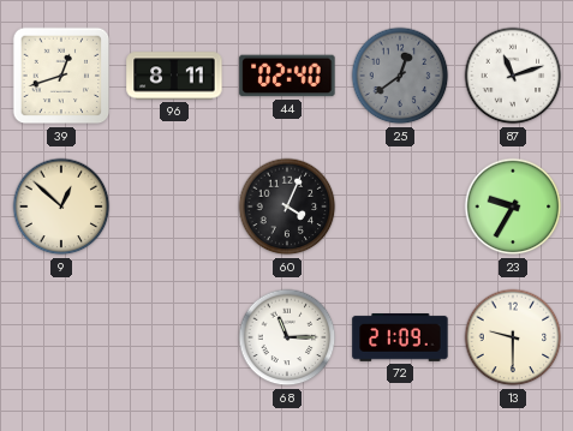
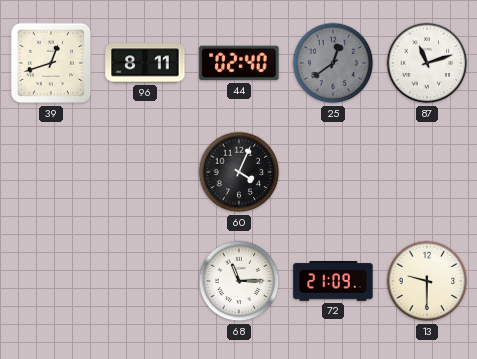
9: 12:52 -> none
23: 9:35 -> none
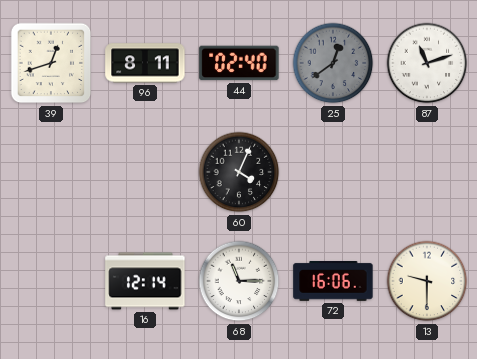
16: none -> 12:14
72: 21:09 -> 16:06
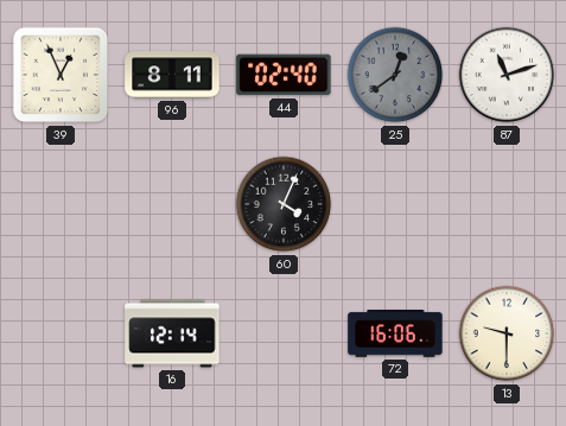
39: 12:42 -> 12:56
68: 11:15 -> none
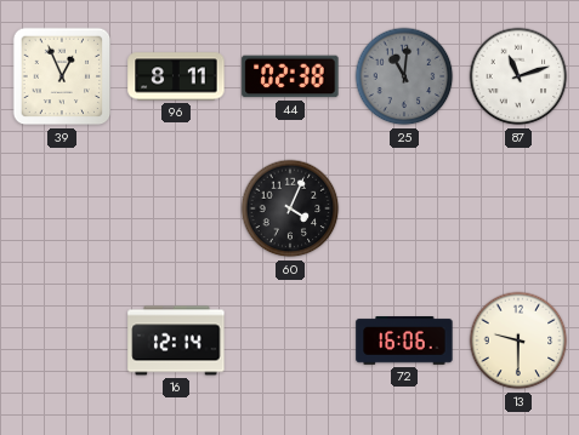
44: 02:40 -> 02:38
25: 12:39 -> 11:01
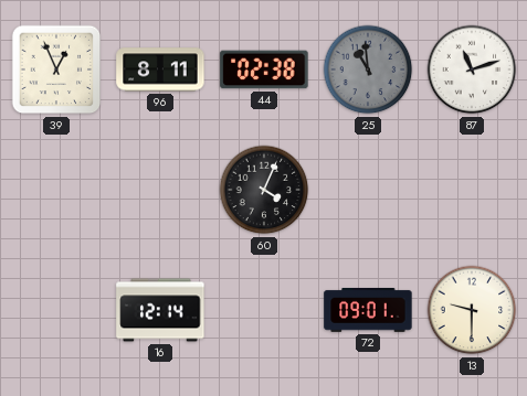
25: 11:01 -> 10:59
72: 16:06 -> 09:01
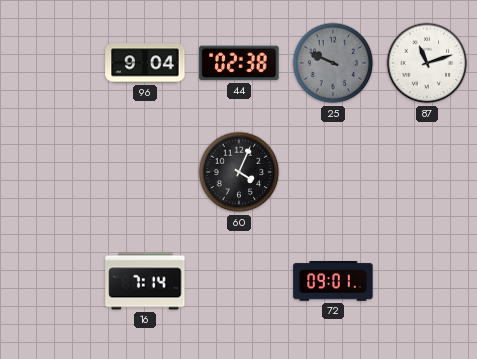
39: 12:56 -> none
96: 8:11 -> 9:04
25: 10:59 -> 9:49
16: 12:14 -> 7:14
13: 9:30 -> none
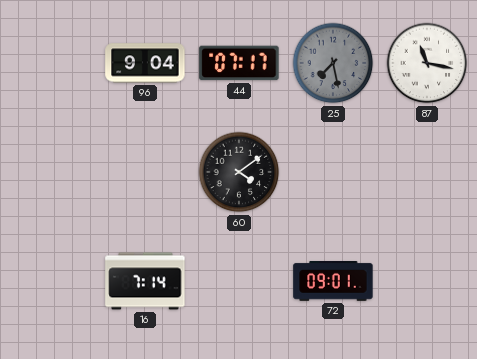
44: 02:38 -> 07:17
25: 9:49 -> 7:28
87: 11:12 -> 11:17
60: 4:04 -> 4:09
